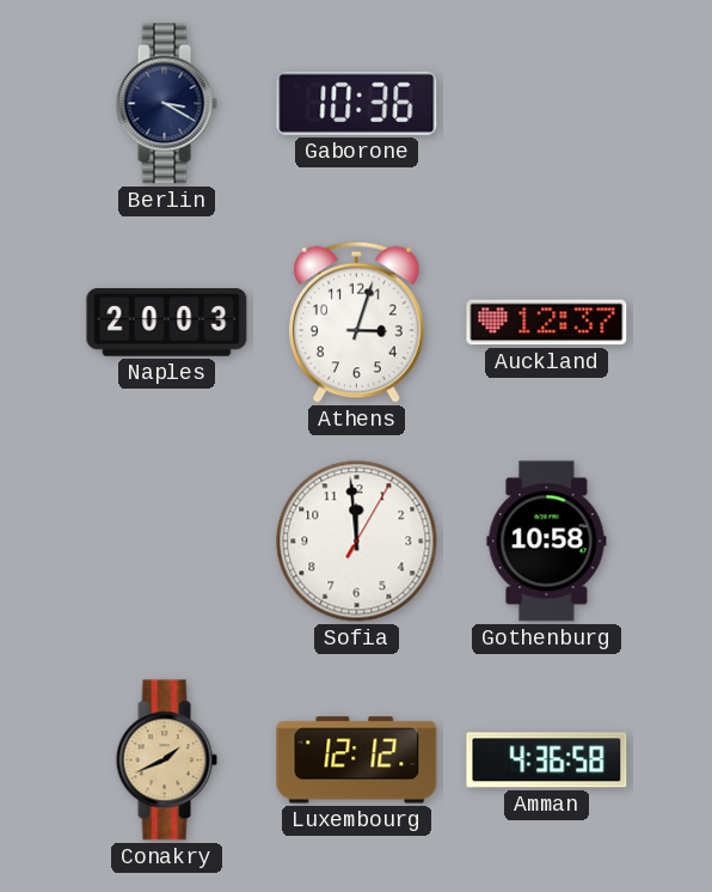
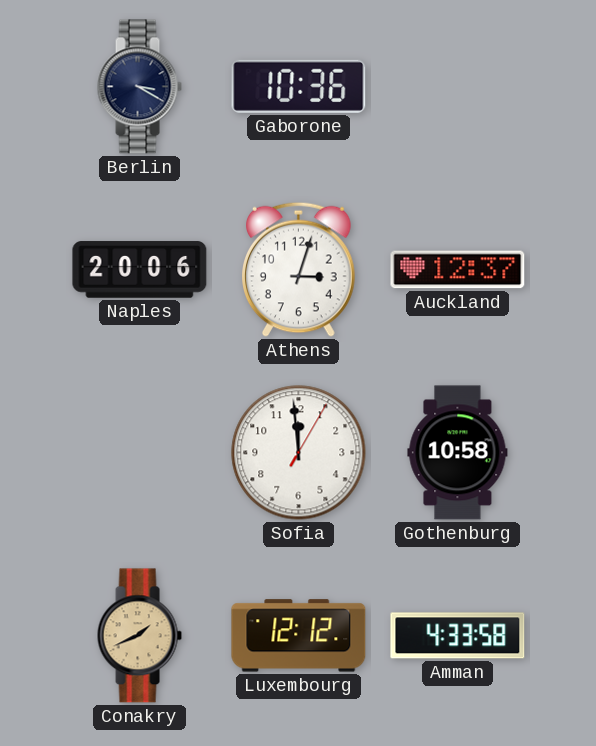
Naples: 20:03 -> 20:06
Amman: 4:36 -> 4:33
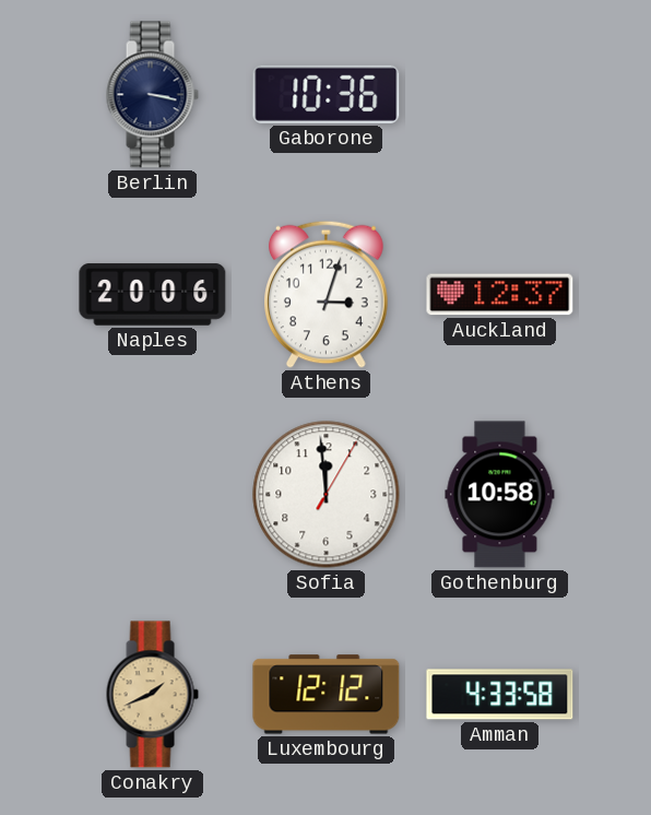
Berlin: 3:20 -> 3:17
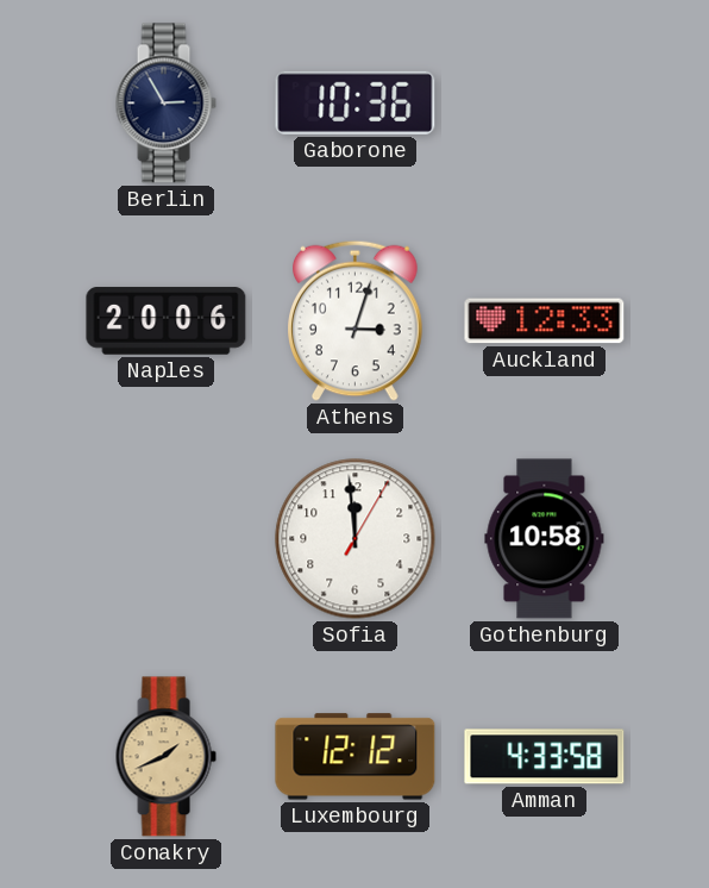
Berlin: 3:17 -> 2:55
Auckland: 12:37 -> 12:33
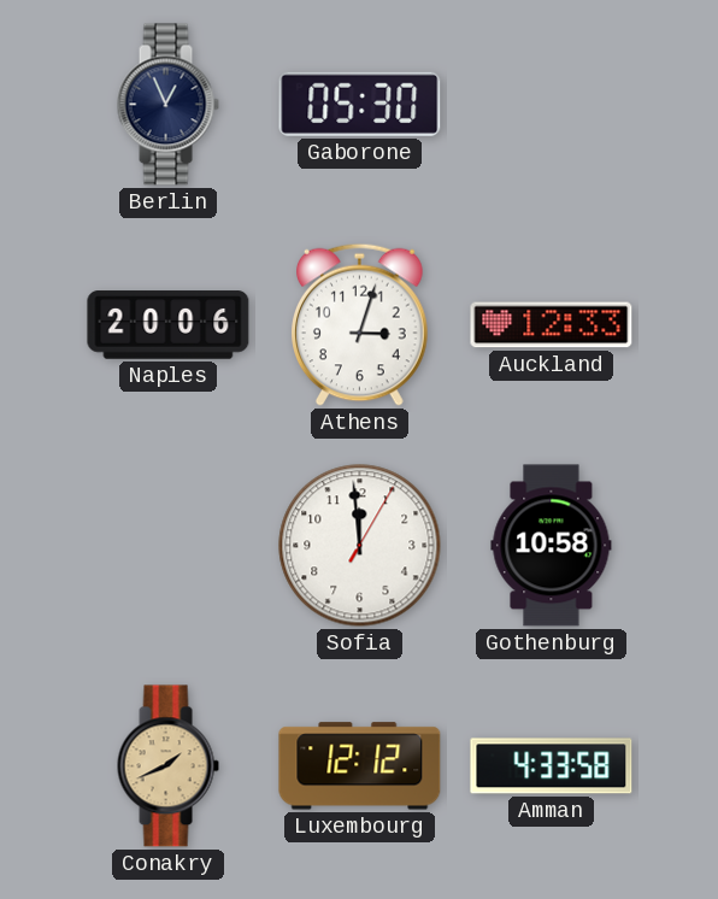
Berlin: 2:55 -> 12:56
Gaborone: 10:36 -> 05:30
